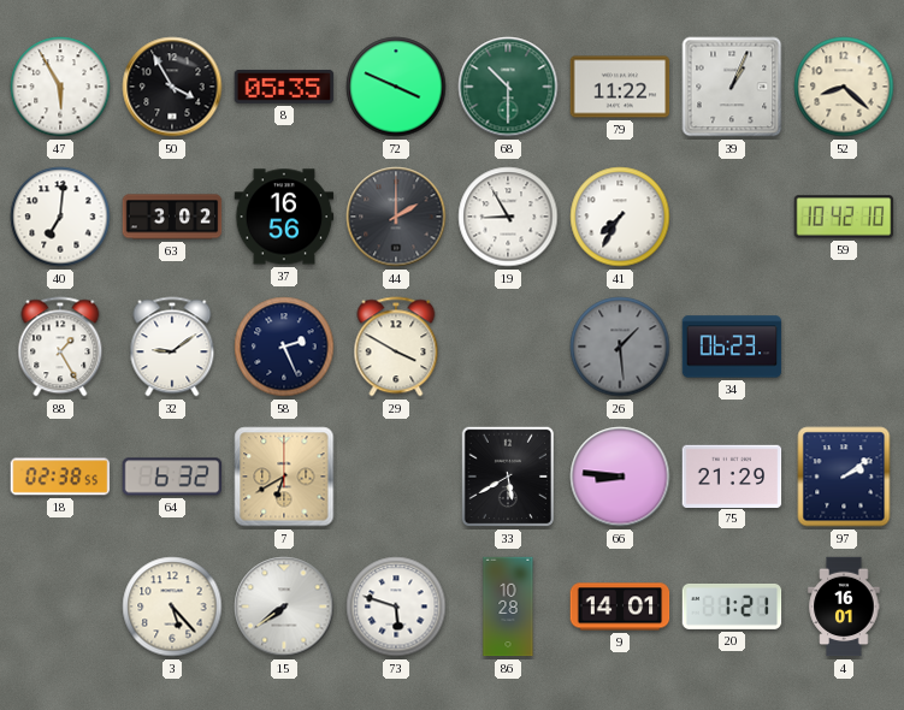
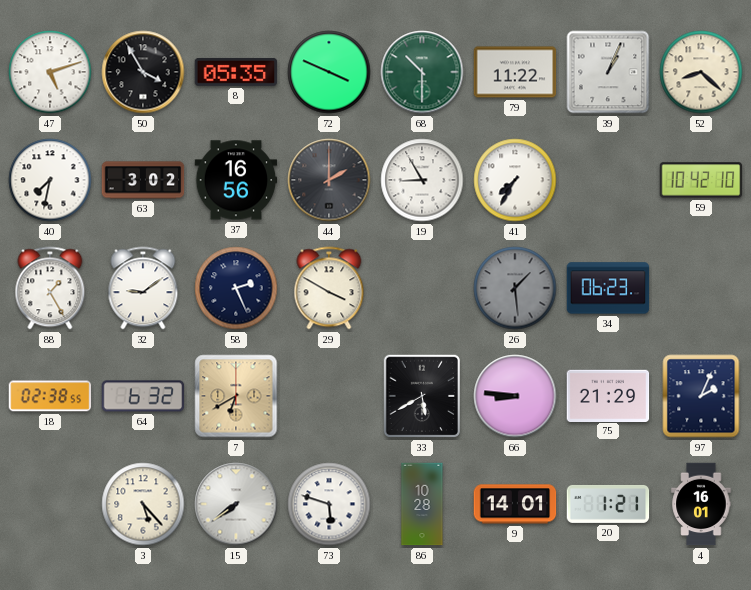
47: 5:55 -> 5:12
40: 7:01 -> 7:32
97: 2:09 -> 2:04
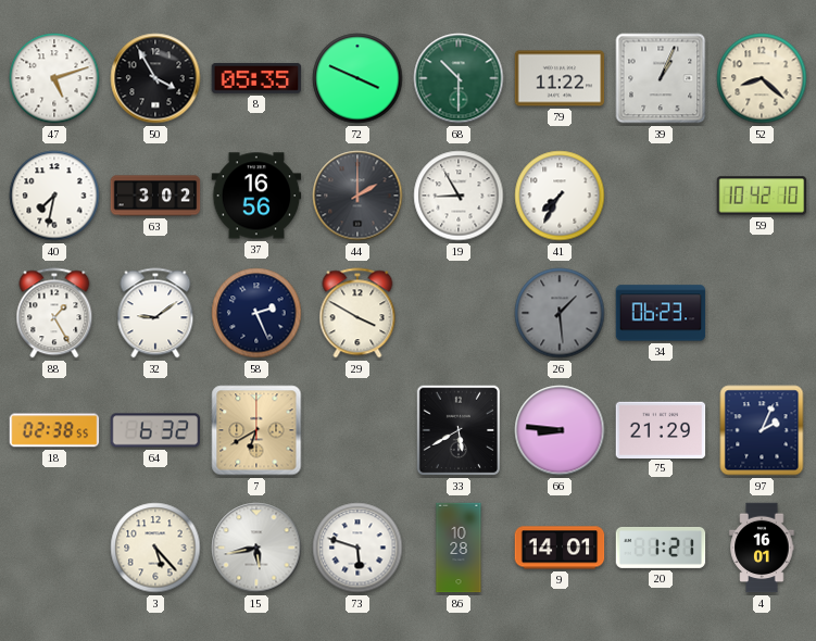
15: 7:39 -> 5:43
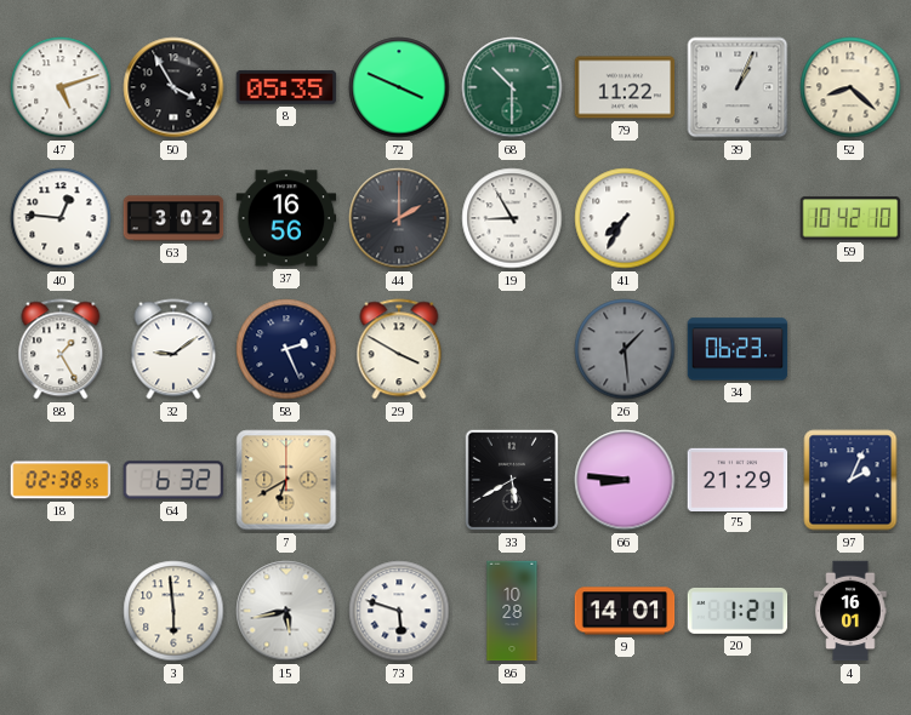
40: 7:32 -> 12:46
3: 5:23 -> 5:59
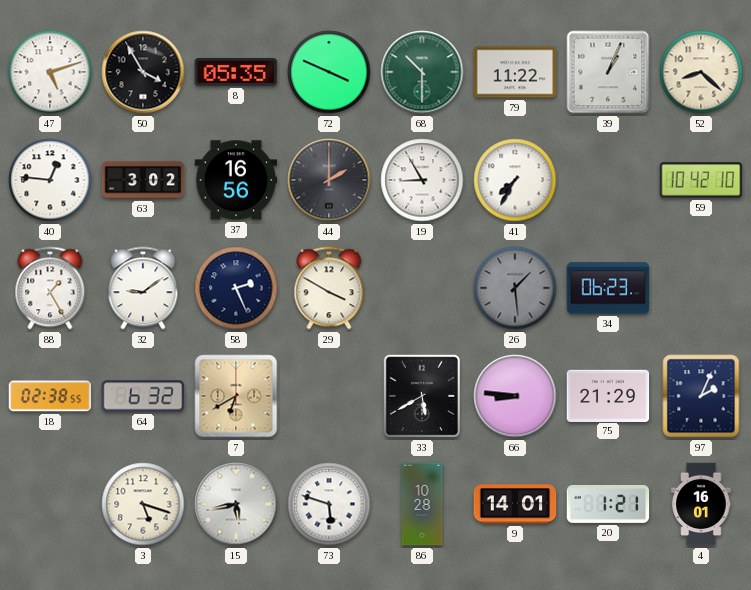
3: 5:59 -> 5:18
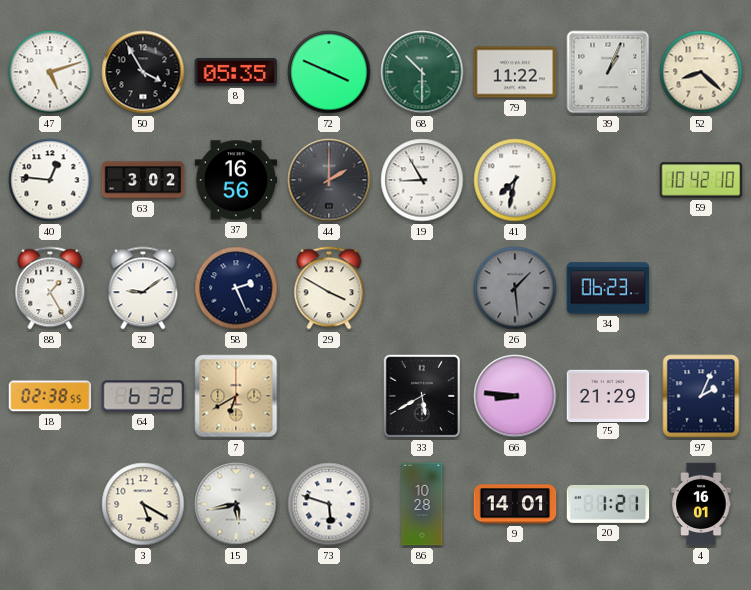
41: 7:35 -> 7:32
3: 5:18 -> 5:20
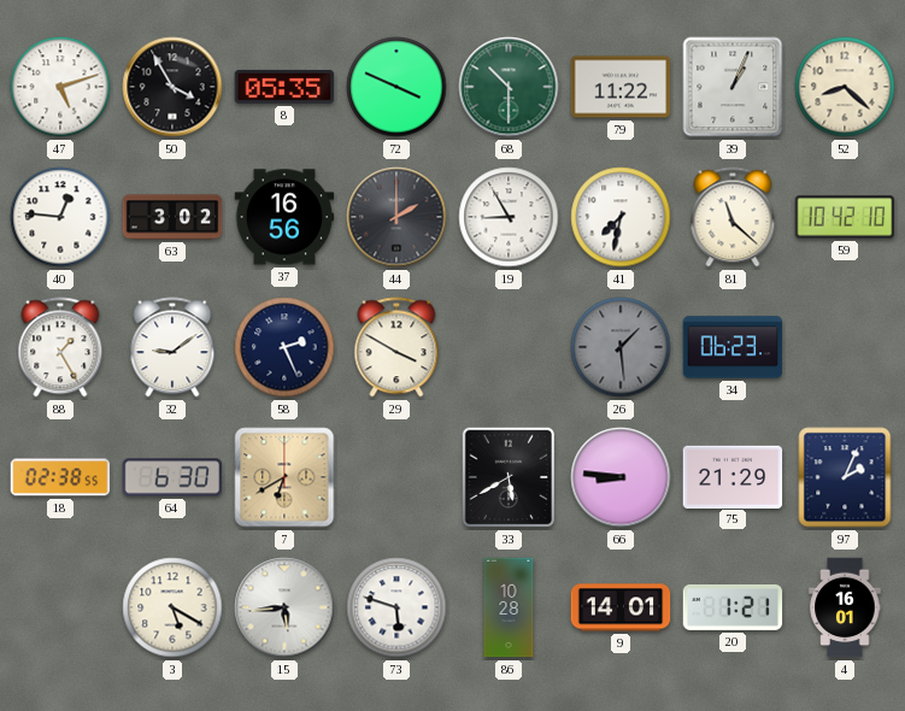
81: none -> 11:22
64: 6:32 -> 6:30
15: 5:43 -> 5:44
